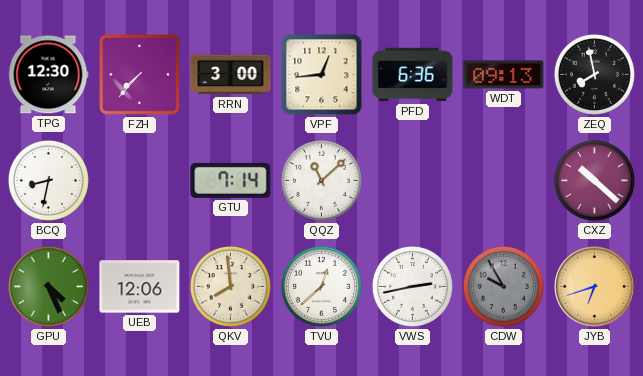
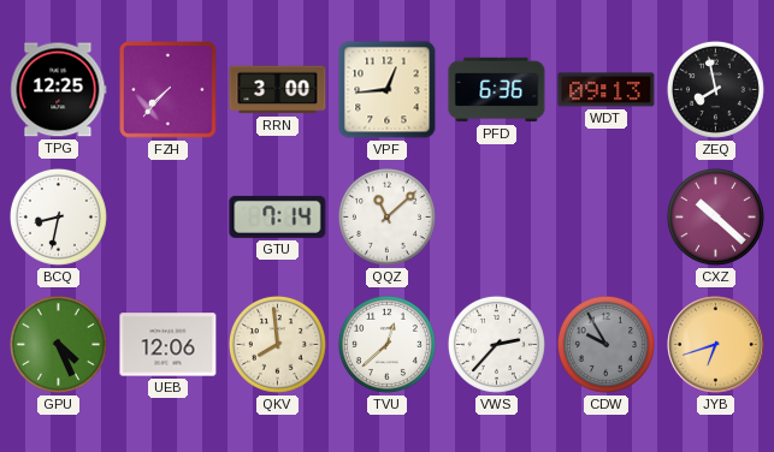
TPG: 12:30 -> 12:25
VWS: 2:43 -> 2:37
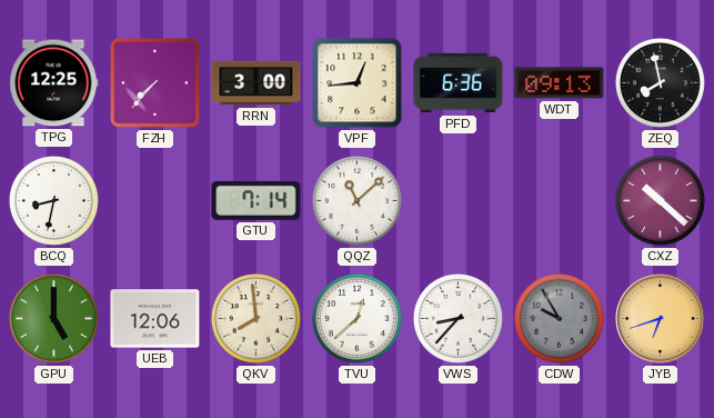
GPU: 4:26 -> 5:00
VWS: 2:37 -> 8:37
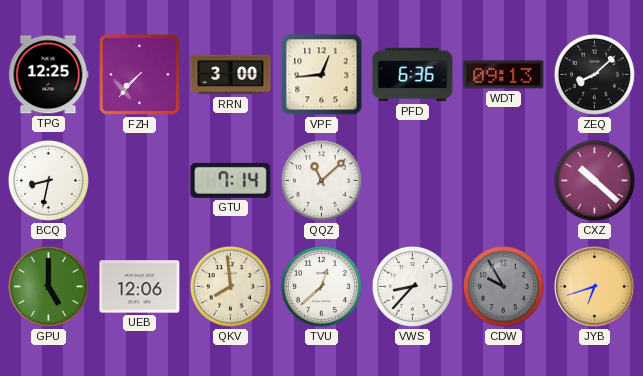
ZEQ: 7:58 -> 8:08
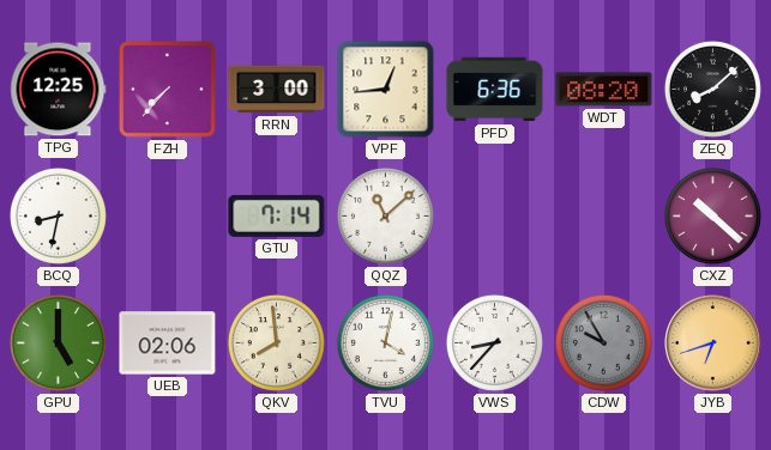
WDT: 09:13 -> 08:20
UEB: 12:06 -> 02:06
TVU: 12:38 -> 4:02
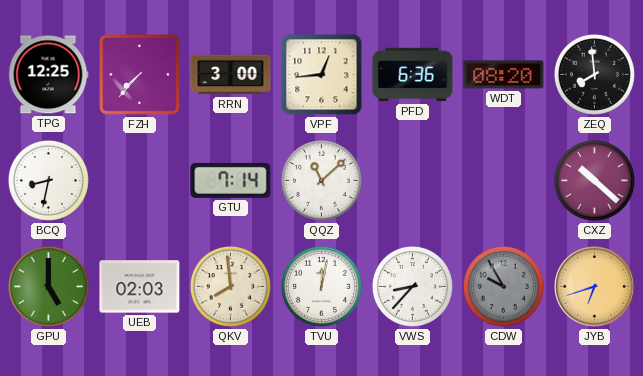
ZEQ: 8:08 -> 7:59
UEB: 02:06 -> 02:03
TVU: 4:02 -> 12:02
